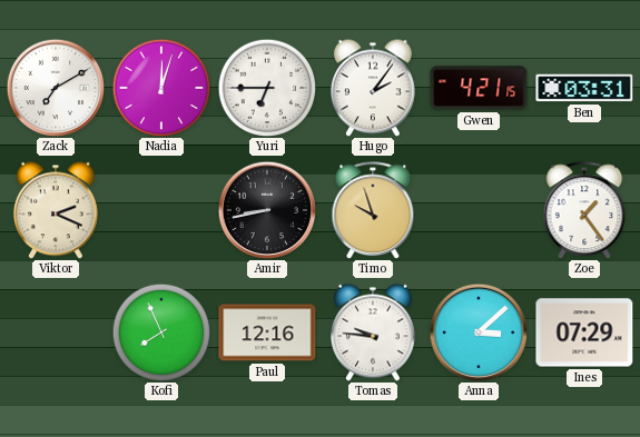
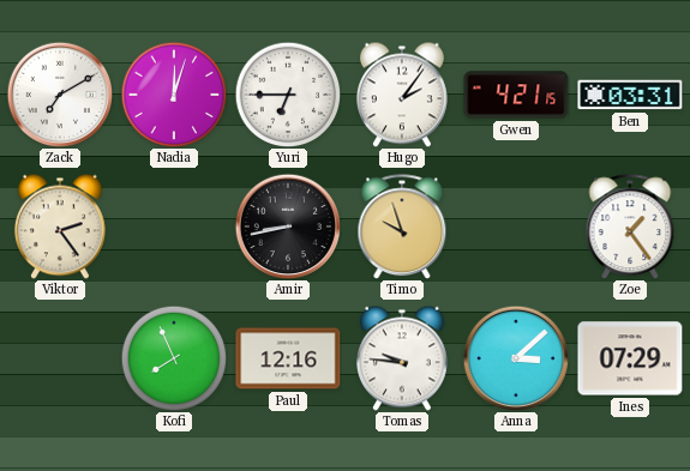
Viktor: 2:19 -> 2:24
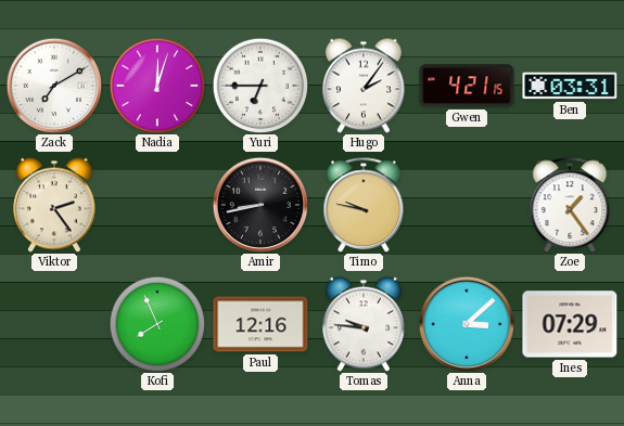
Timo: 9:57 -> 9:47
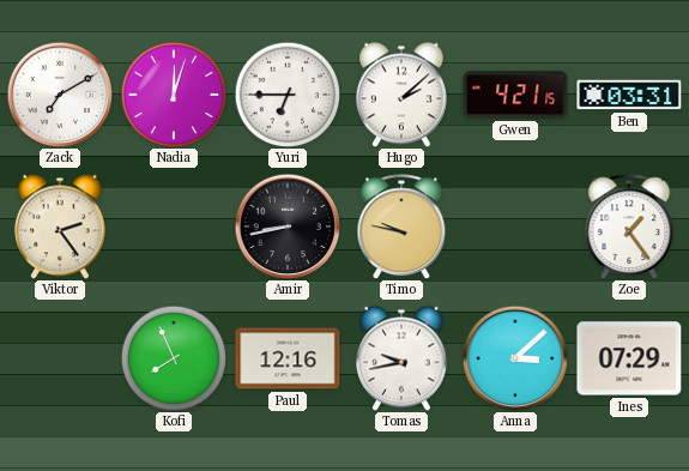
Hugo: 2:06 -> 2:08
Tomas: 9:46 -> 9:43
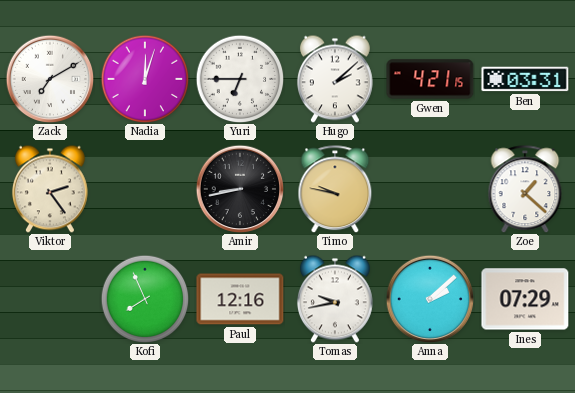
Zoe: 1:24 -> 1:22
Anna: 3:08 -> 2:08
